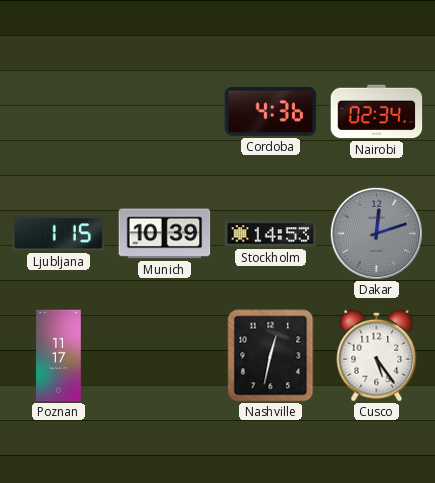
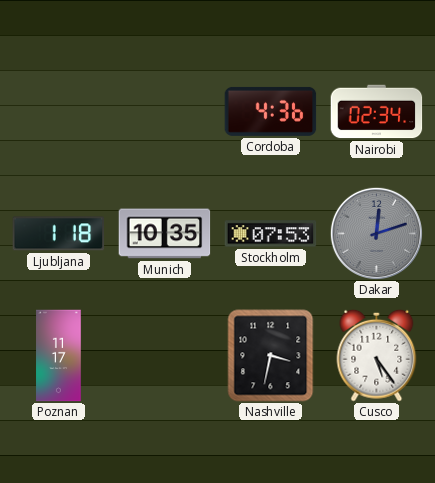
Ljubljana: 1:15 -> 1:18
Munich: 10:39 -> 10:35
Stockholm: 14:53 -> 07:53
Nashville: 12:32 -> 3:32
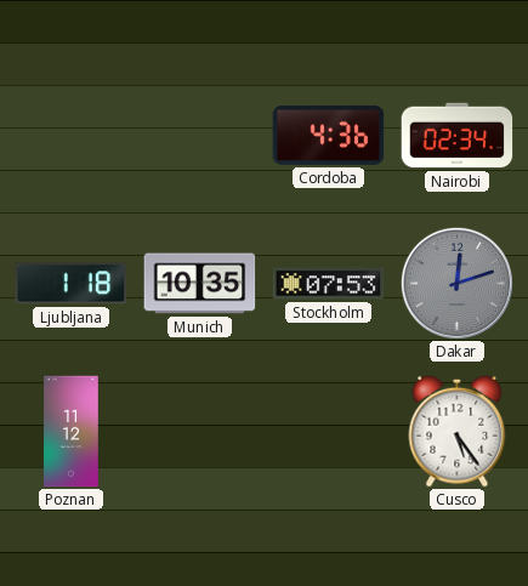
Poznan: 11:17 -> 11:12
Nashville: 3:32 -> none
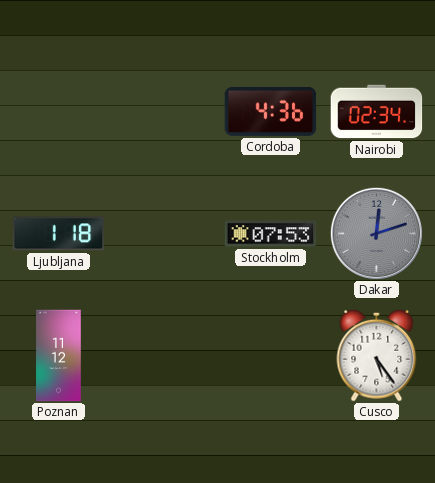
Munich: 10:35 -> none
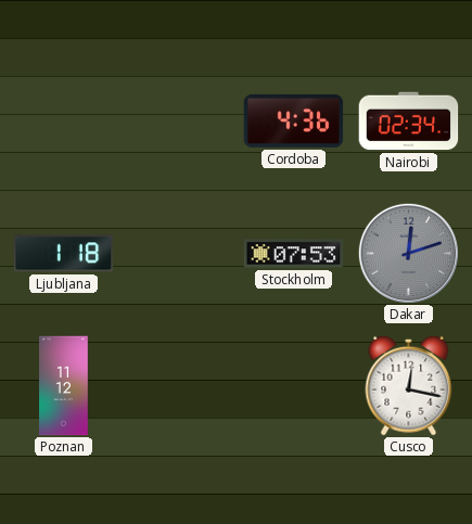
Cusco: 5:24 -> 12:17
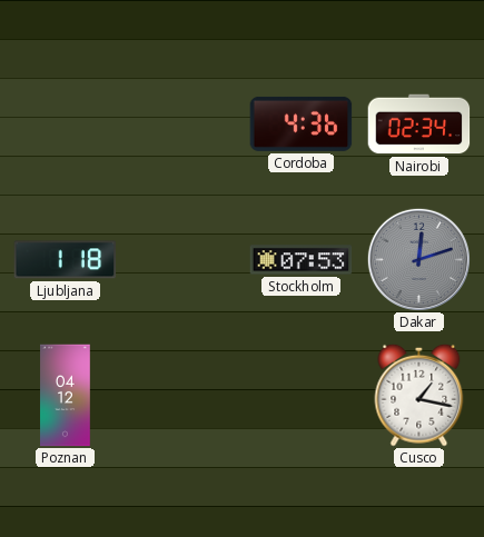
Poznan: 11:12 -> 04:12
Cusco: 12:17 -> 1:17
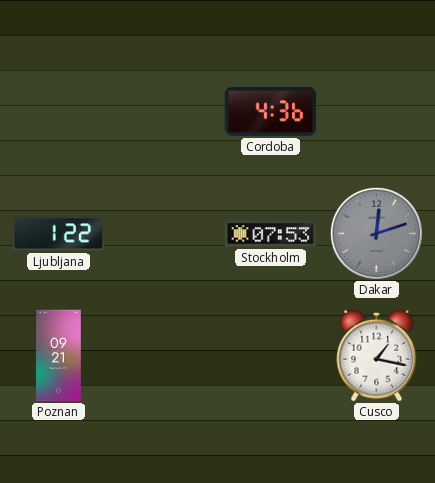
Nairobi: 02:34 -> none
Ljubljana: 1:18 -> 1:22
Poznan: 04:12 -> 09:21
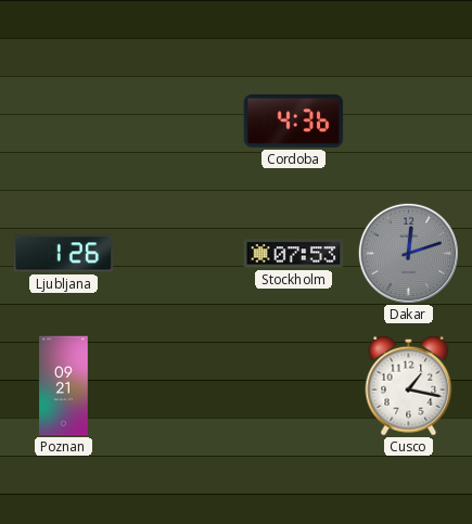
Ljubljana: 1:22 -> 1:26
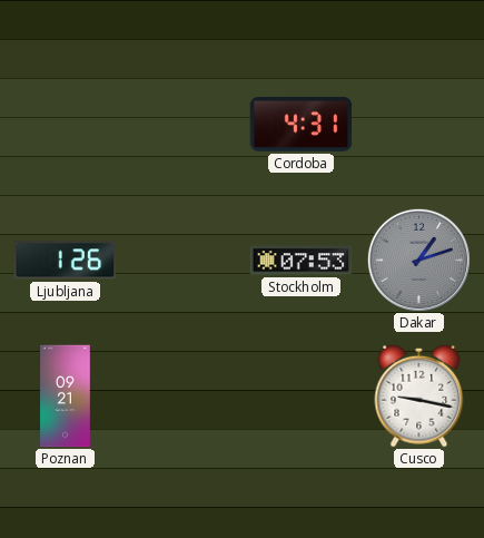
Cordoba: 4:36 -> 4:31
Dakar: 12:12 -> 1:12
Cusco: 1:17 -> 9:17
